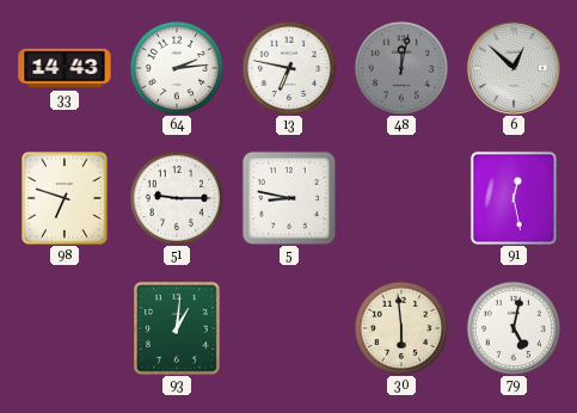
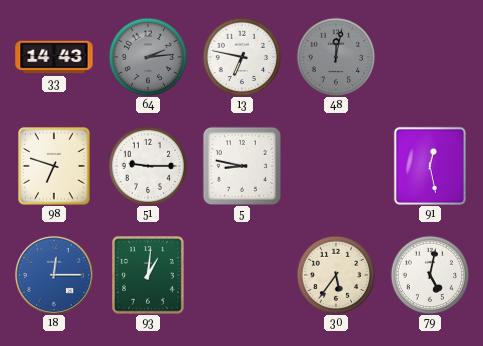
64 dial: white -> grey
6: 12:52 -> none
18: none -> 12:15
30: 5:59 -> 5:36
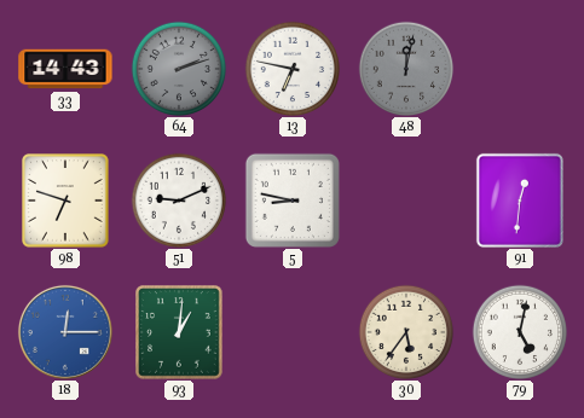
64: 2:14 -> 2:12
51: 9:15 -> 9:11
91: 12:28 -> 12:31
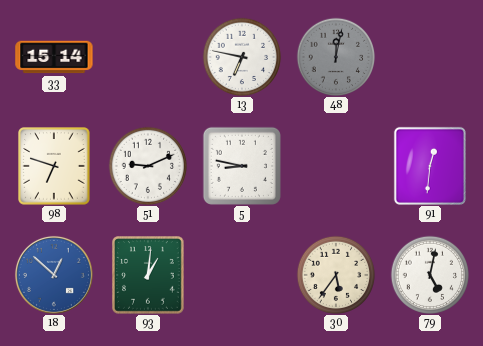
33: 14:43 -> 15:14
64: 2:12 -> none
18: 12:15 -> 12:52
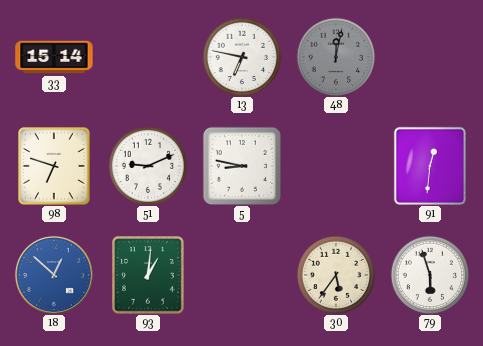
79: 5:02 -> 5:57
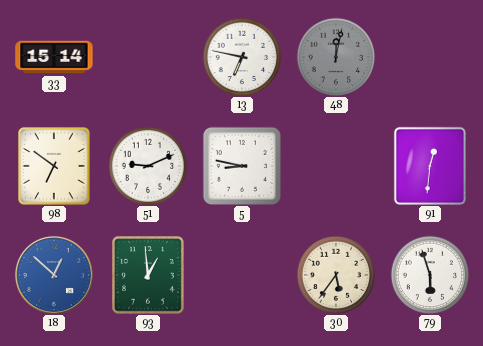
98: 6:48 -> 6:51
93: 1:01 -> 12:59
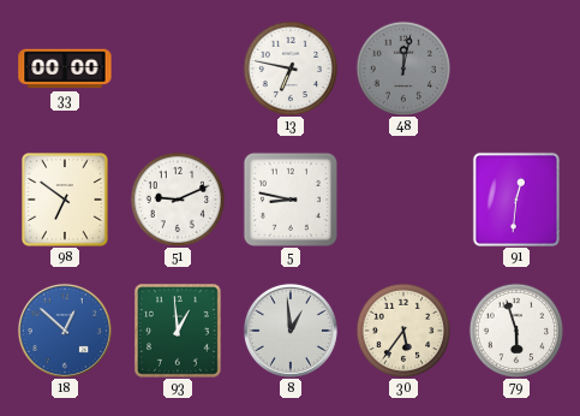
33: 15:14 -> 00:00
8: none -> 12:59
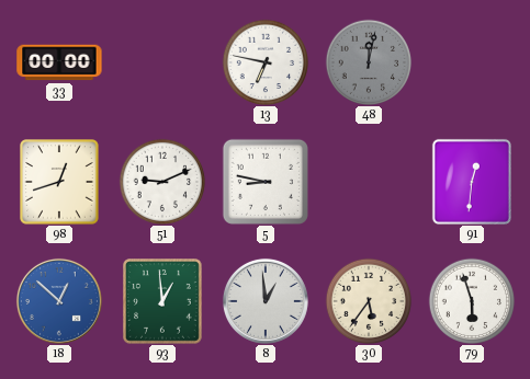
98: 6:51 -> 12:42
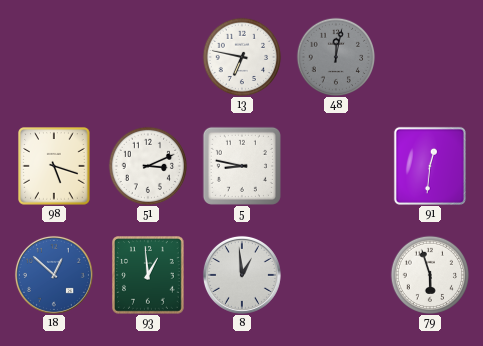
33: 00:00 -> none
98: 12:42 -> 5:18
51: 9:11 -> 3:11
30: 5:36 -> none
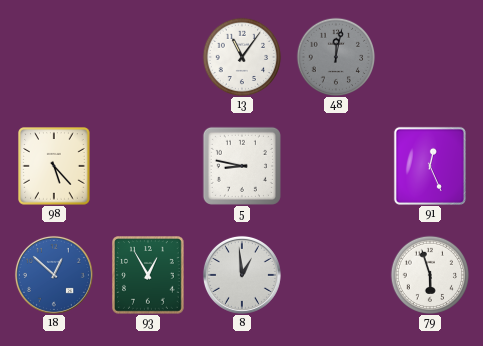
13: 6:47 -> 11:06
98: 5:18 -> 5:23
51: 3:11 -> none
91: 12:31 -> 12:26
93: 12:59 -> 12:55
